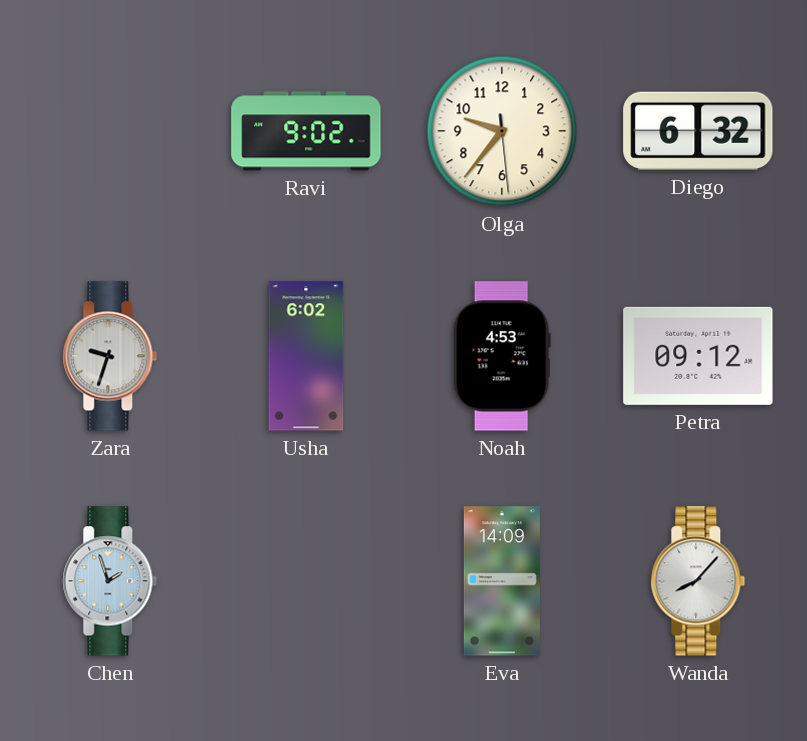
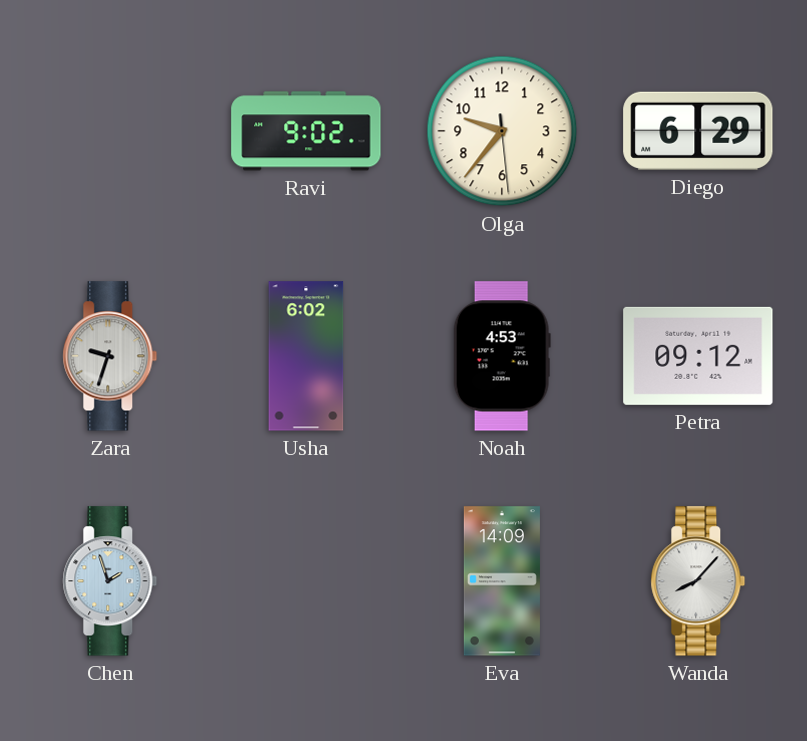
Diego: 6:32 -> 6:29
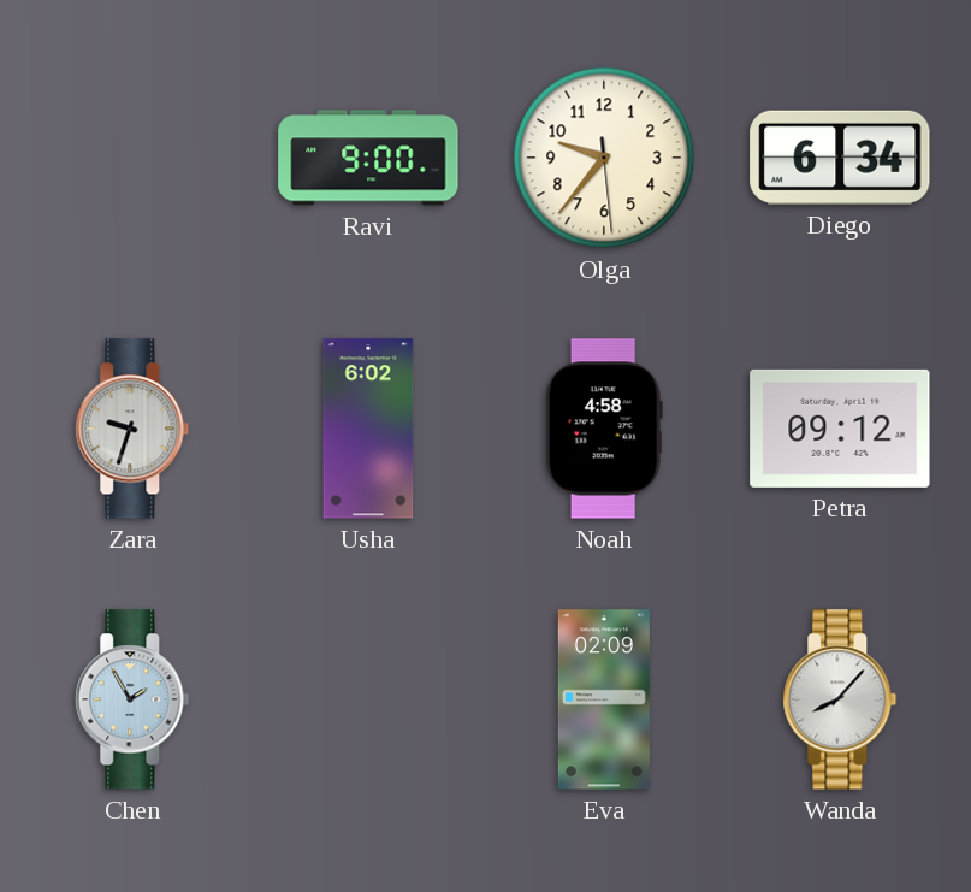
Ravi: 9:02 -> 9:00
Diego: 6:29 -> 6:34
Noah: 4:53 -> 4:58
Chen: 1:57 -> 1:55
Eva: 14:09 -> 02:09
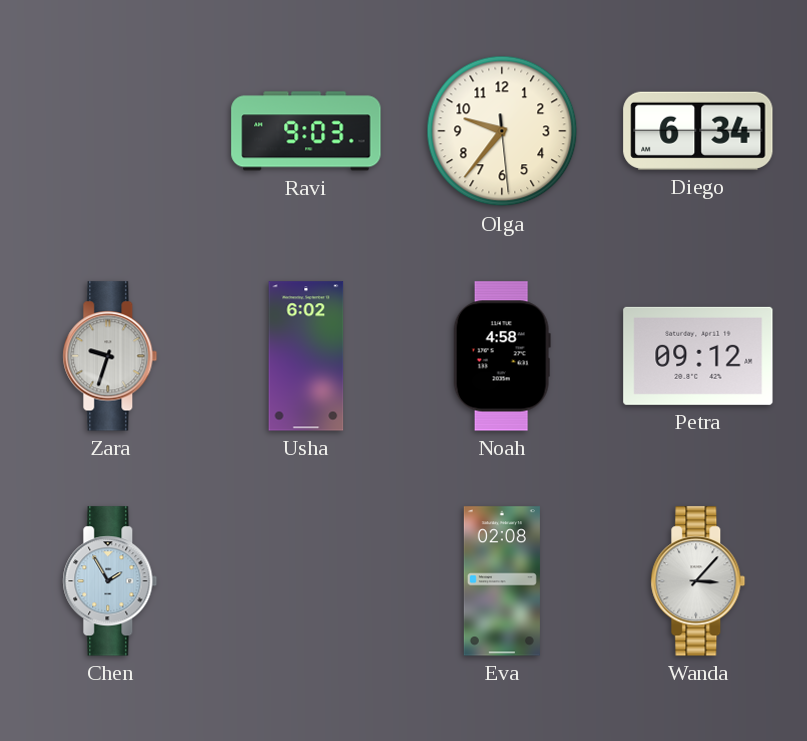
Ravi: 9:00 -> 9:03
Eva: 02:09 -> 02:08
Wanda: 8:07 -> 3:07
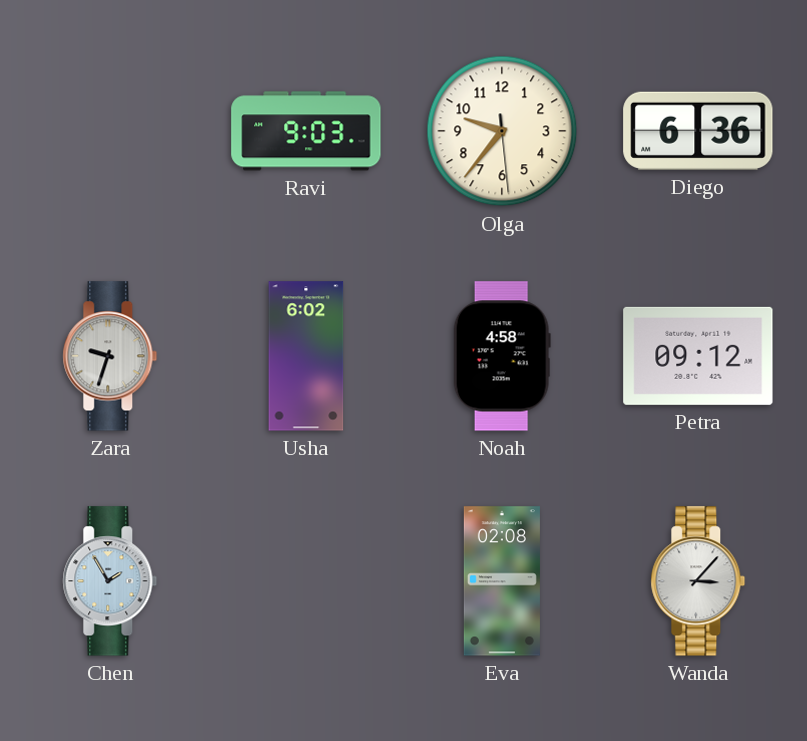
Diego: 6:34 -> 6:36
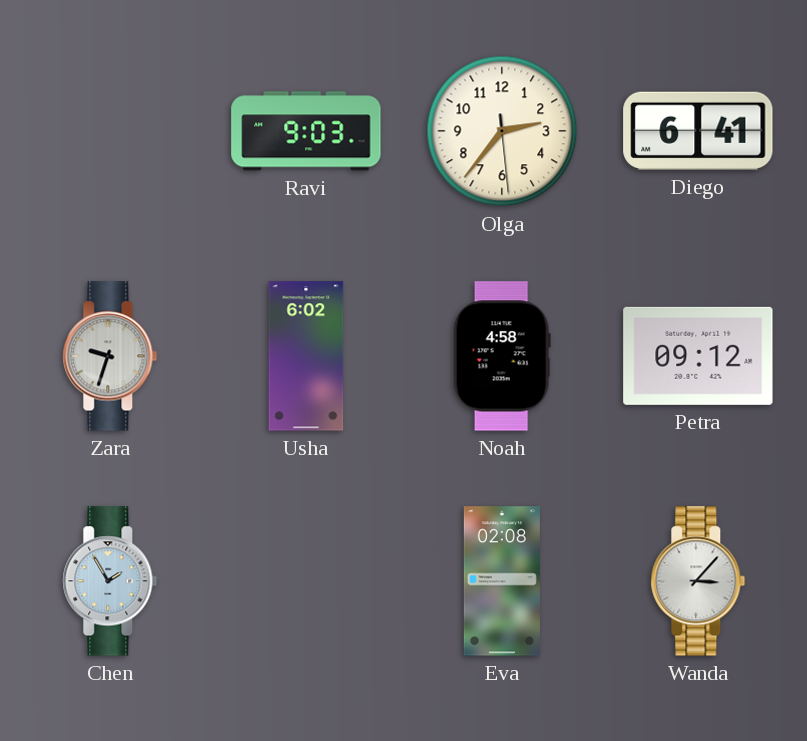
Olga: 9:36 -> 2:36
Diego: 6:36 -> 6:41
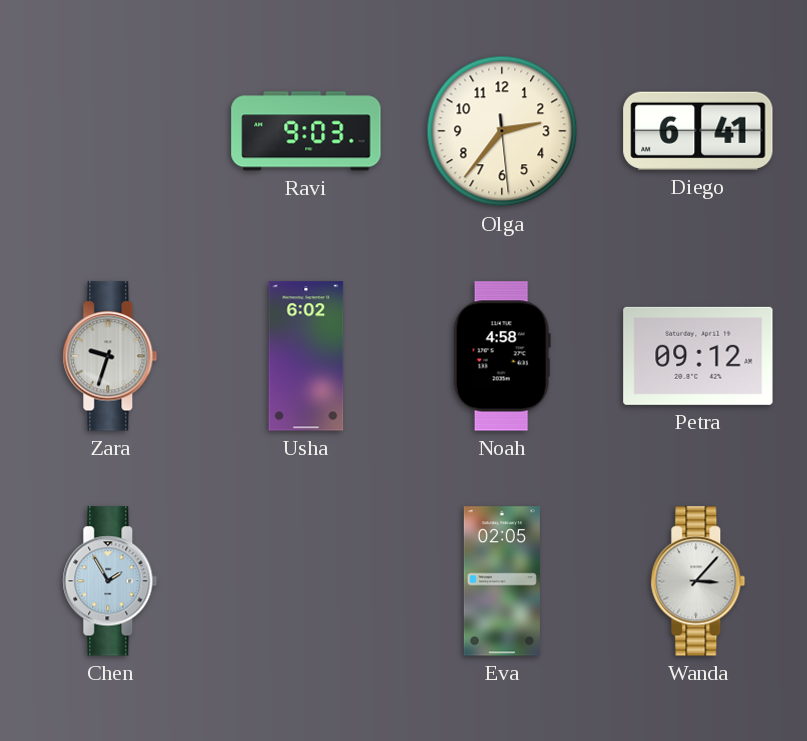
Eva: 02:08 -> 02:05
